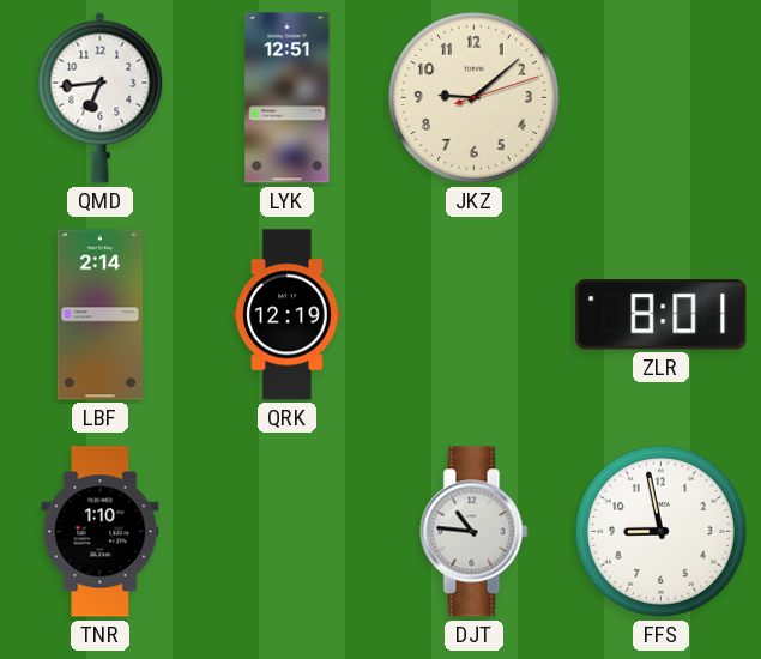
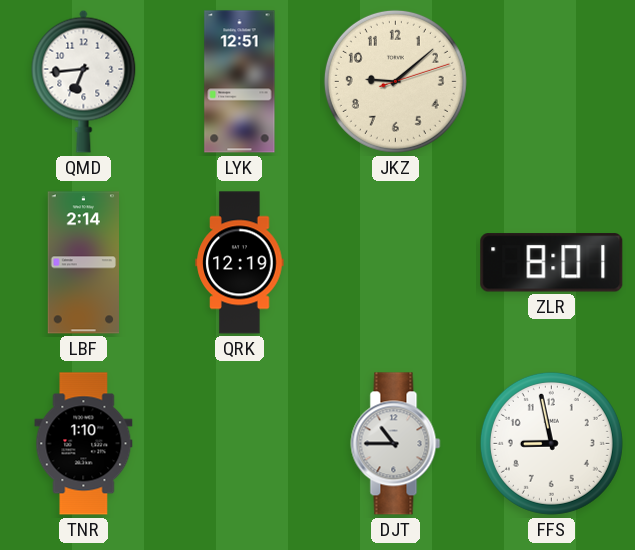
DJT: 10:46 -> 10:45
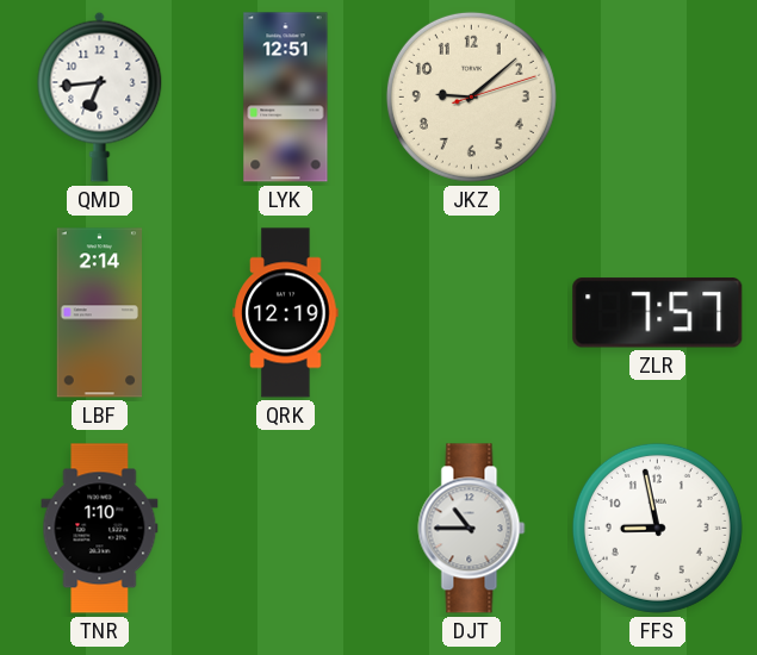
ZLR: 8:01 -> 7:57
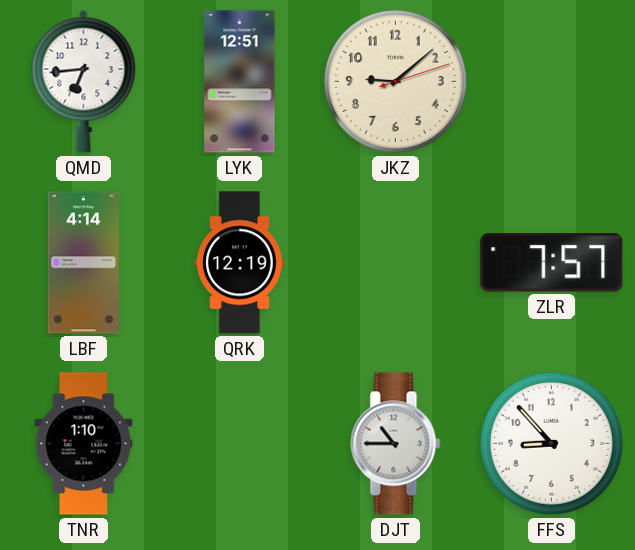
LBF: 2:14 -> 4:14
FFS: 8:58 -> 8:53
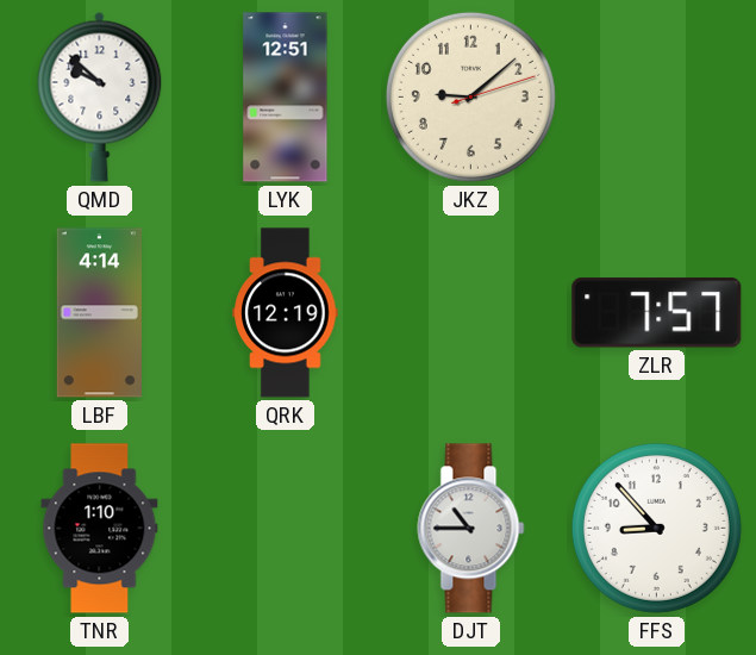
QMD: 6:44 -> 9:52
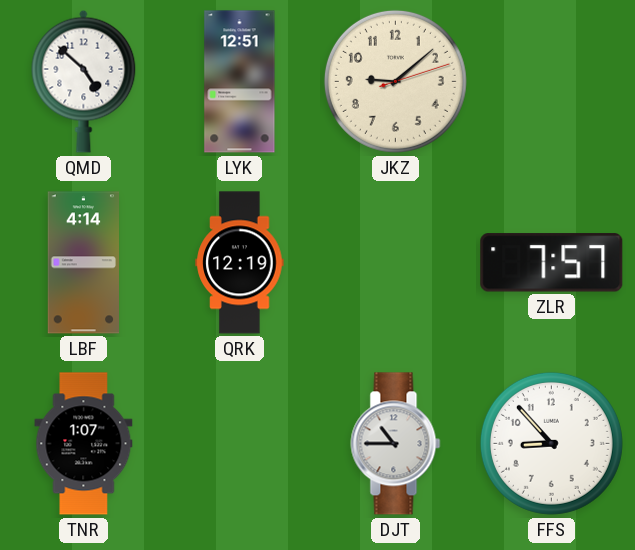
QMD: 9:52 -> 4:52
TNR: 1:10 -> 1:07
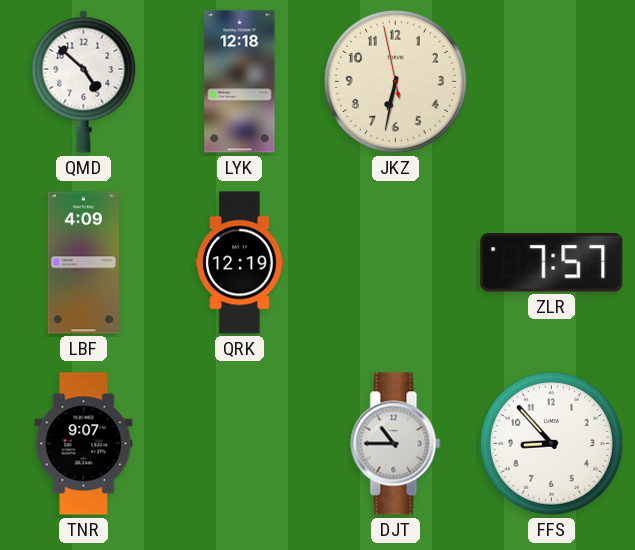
LYK: 12:51 -> 12:18
JKZ: 9:08 -> 6:31
LBF: 4:14 -> 4:09
TNR: 1:07 -> 9:07
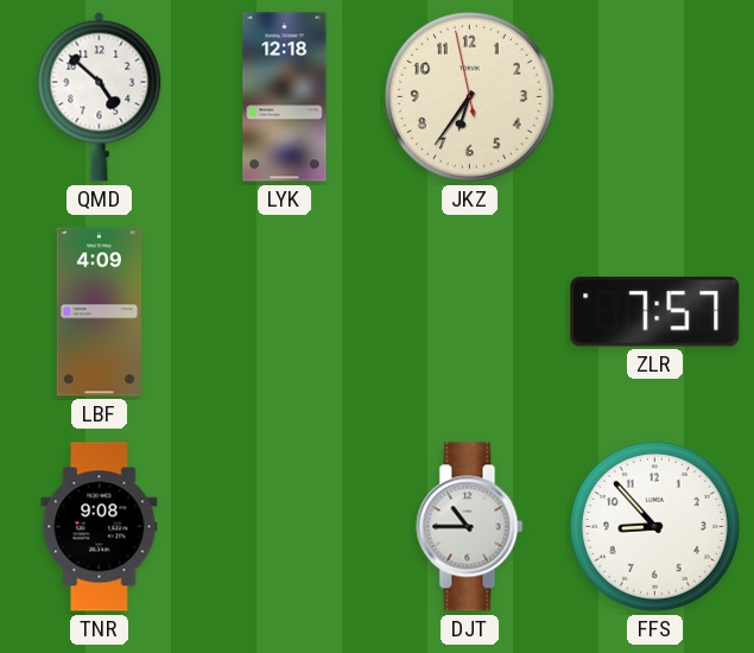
JKZ: 6:31 -> 6:35
QRK: 12:19 -> none
TNR: 9:07 -> 9:08
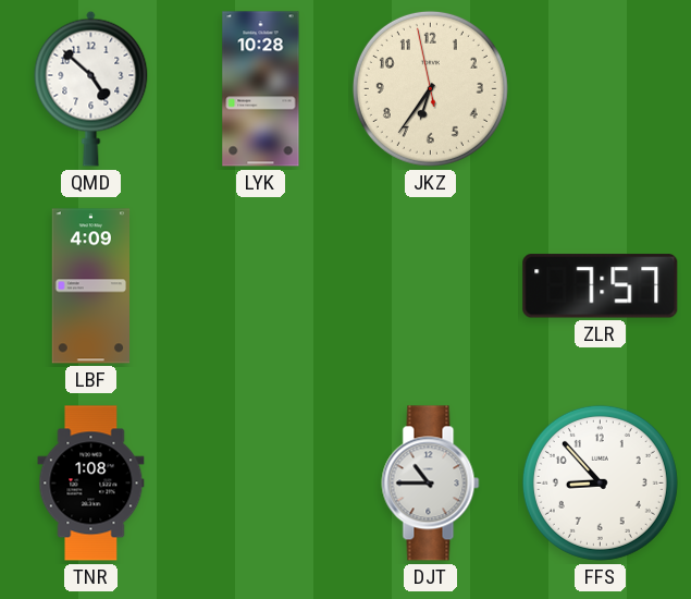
LYK: 12:18 -> 10:28
TNR: 9:08 -> 1:08
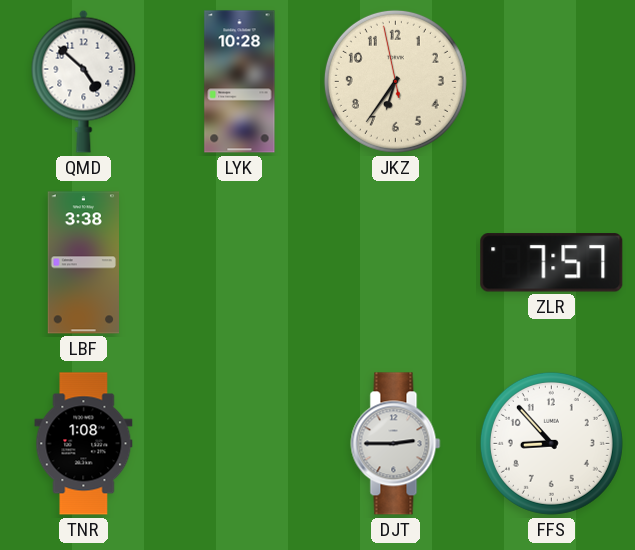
LBF: 4:09 -> 3:38
DJT: 10:45 -> 2:45
